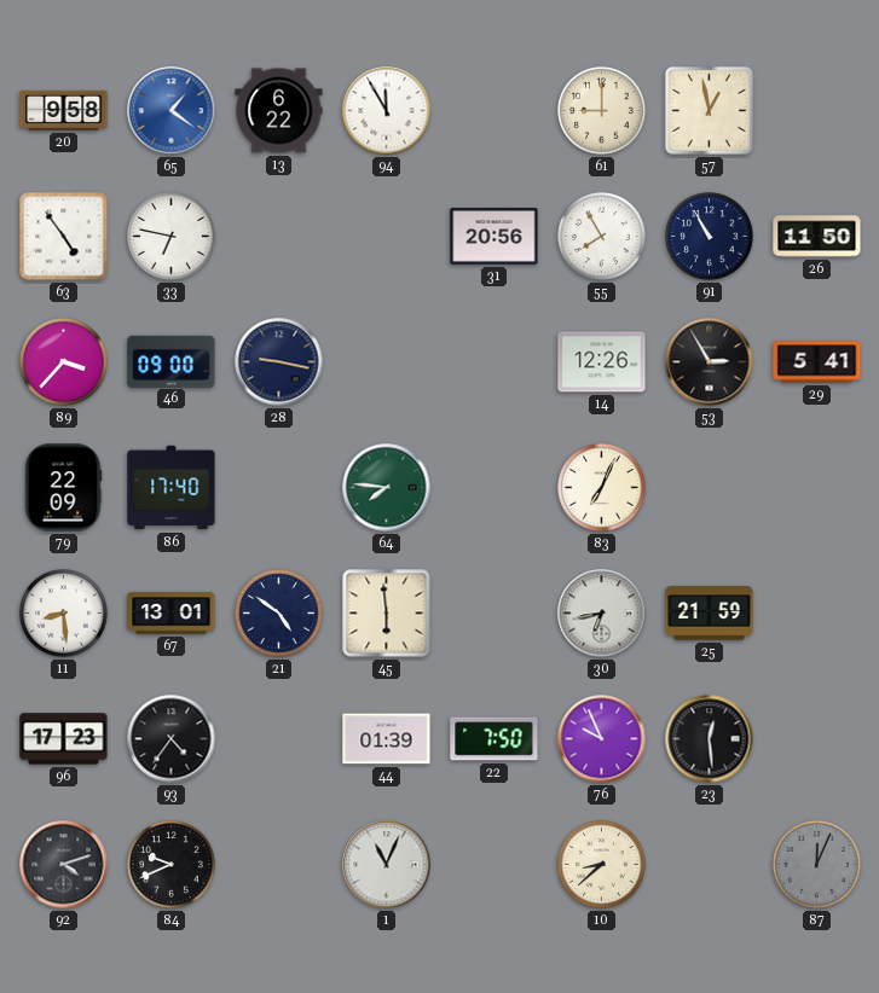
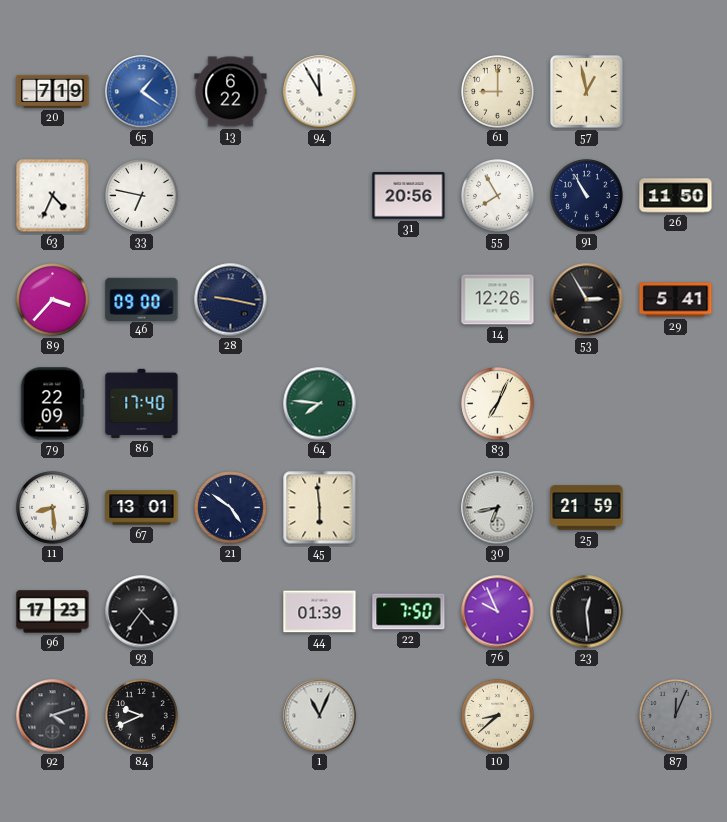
20: 9:58 -> 7:19
63: 4:54 -> 4:34
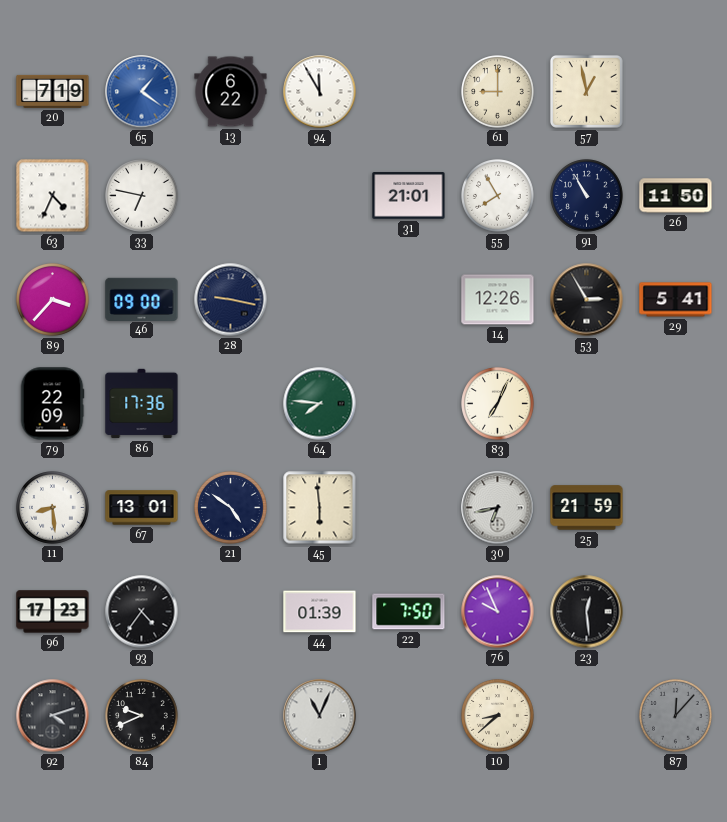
31: 20:56 -> 21:01
86: 17:40 -> 17:36
87: 12:04 -> 12:07
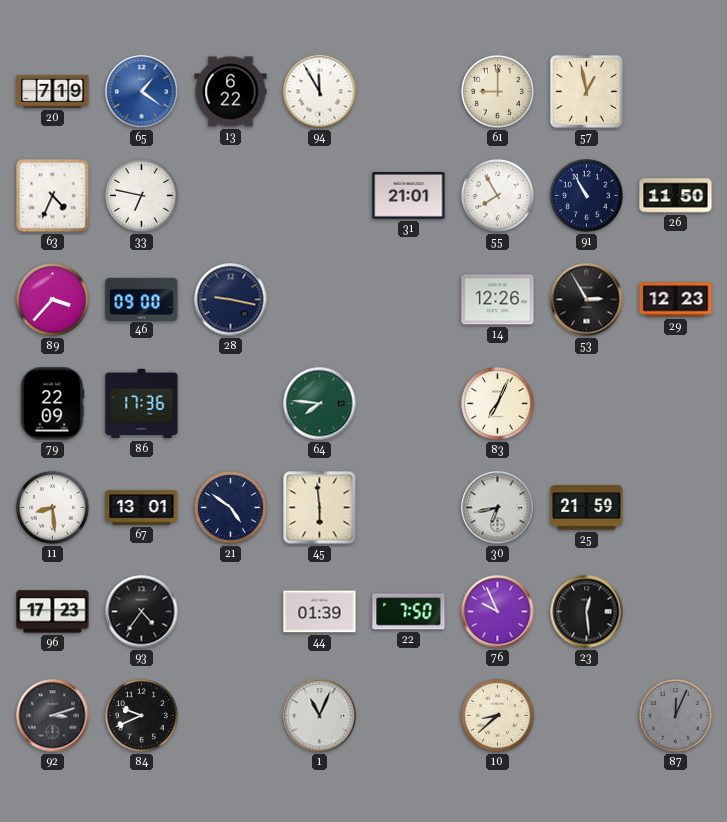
29: 5:41 -> 12:23
92: 4:12 -> 3:12
87: 12:07 -> 12:04
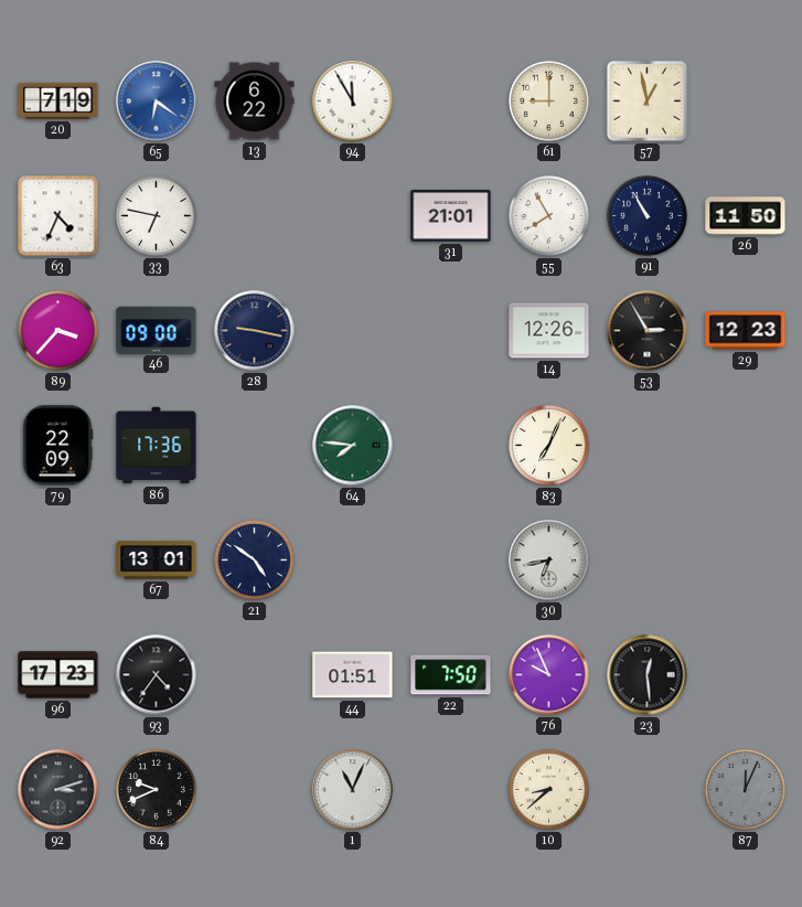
65: 1:21 -> 6:21
11: 8:29 -> none
45: 5:59 -> none
25: 21:59 -> none
44: 01:39 -> 01:51
